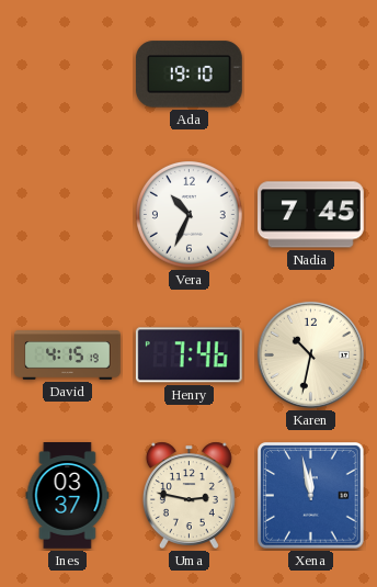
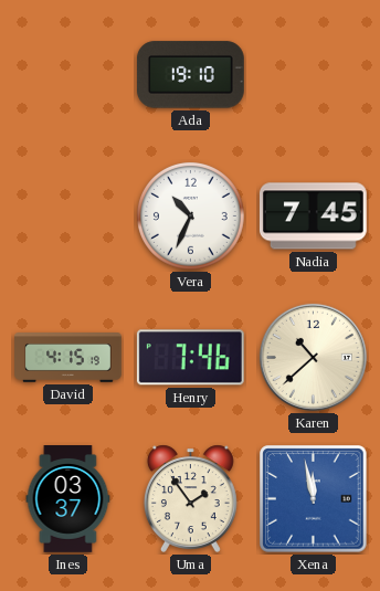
Karen: 10:32 -> 10:38
Uma: 2:47 -> 1:54
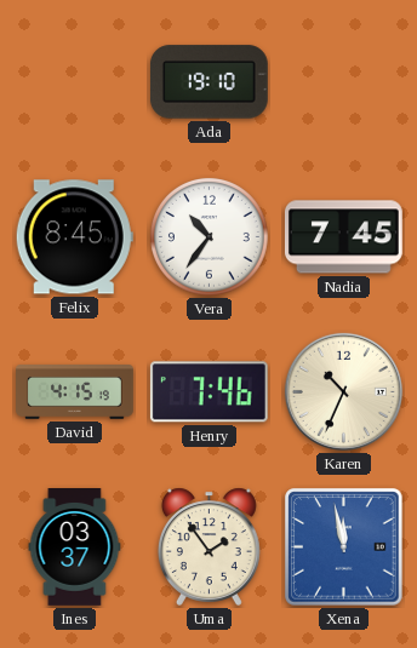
Felix: none -> 8:45
Vera: 10:34 -> 10:36
Karen: 10:38 -> 10:34
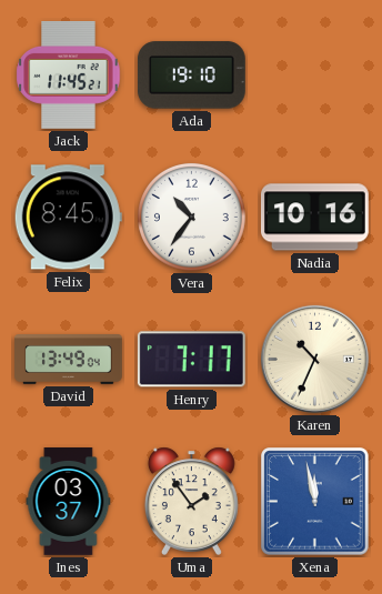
Jack: none -> 11:45
Nadia: 7:45 -> 10:16
David: 4:15 -> 13:49
Henry: 7:46 -> 7:17
